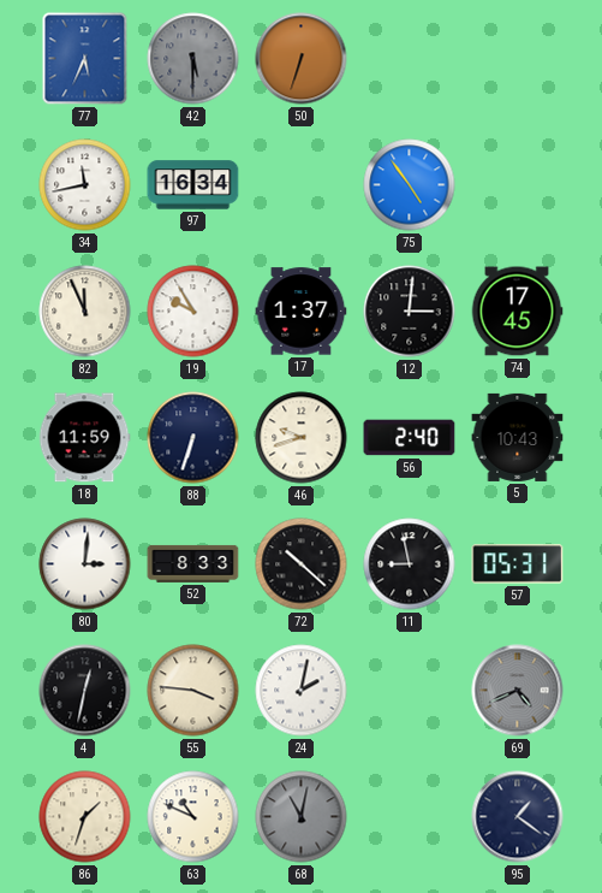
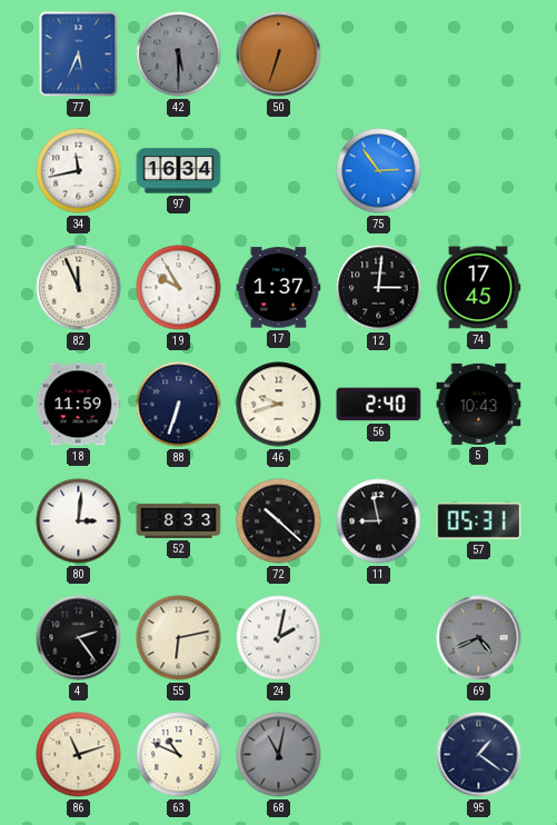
75: 4:54 -> 2:54
4: 12:32 -> 2:24
55: 3:46 -> 6:13
86: 1:33 -> 11:12
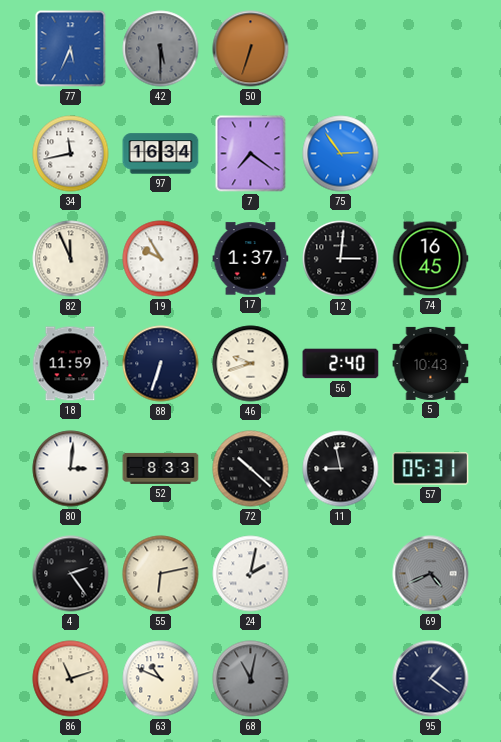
7: none -> 7:21
74: 17:45 -> 16:45
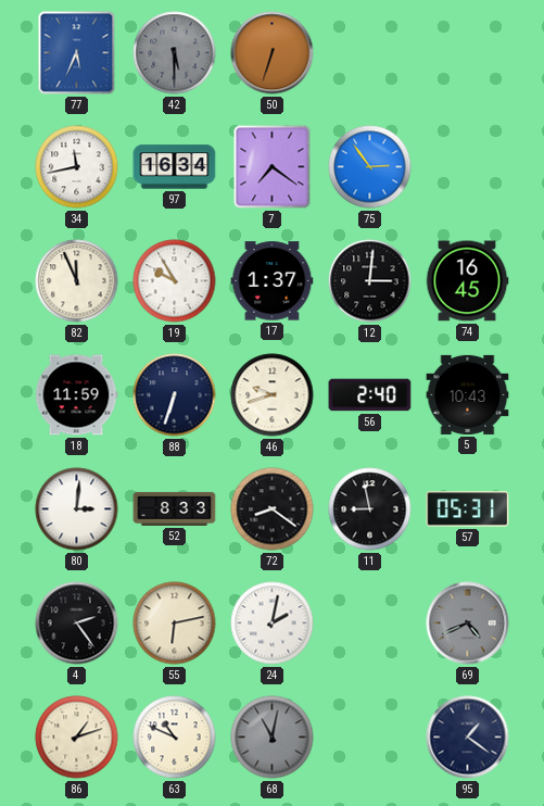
72: 10:22 -> 8:21
86: 11:12 -> 1:12
